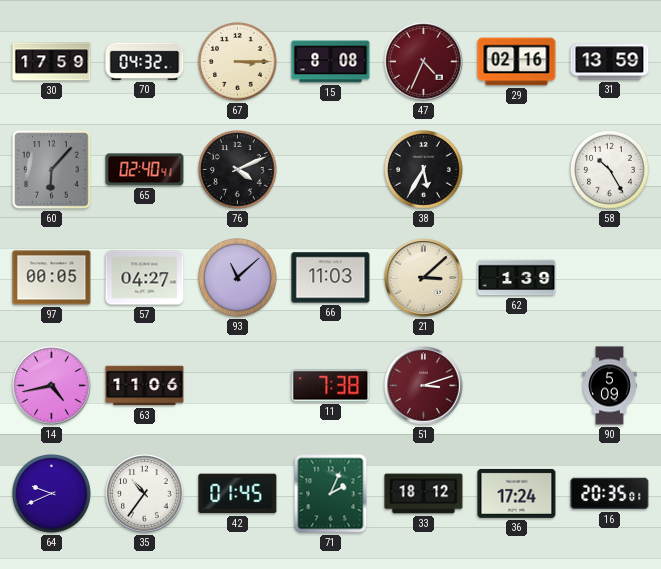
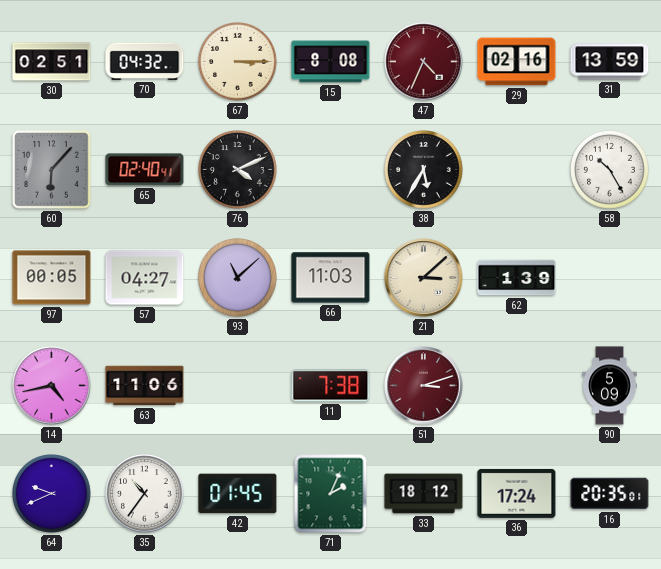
30: 17:59 -> 02:51
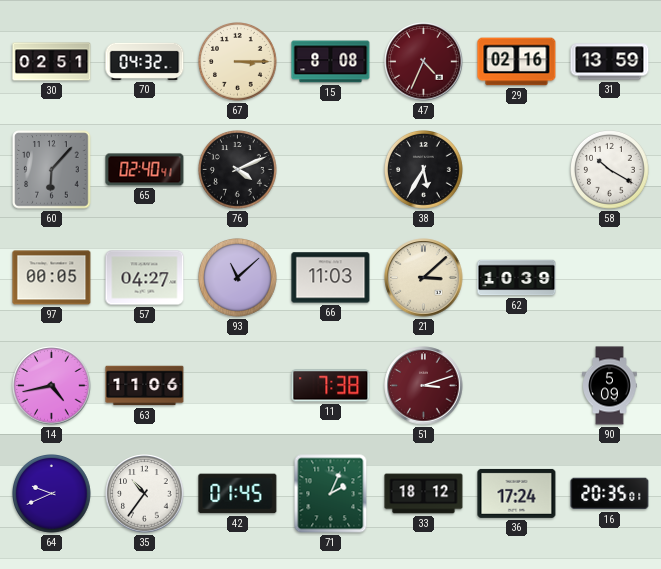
58: 10:25 -> 10:20
62: 1:39 -> 10:39
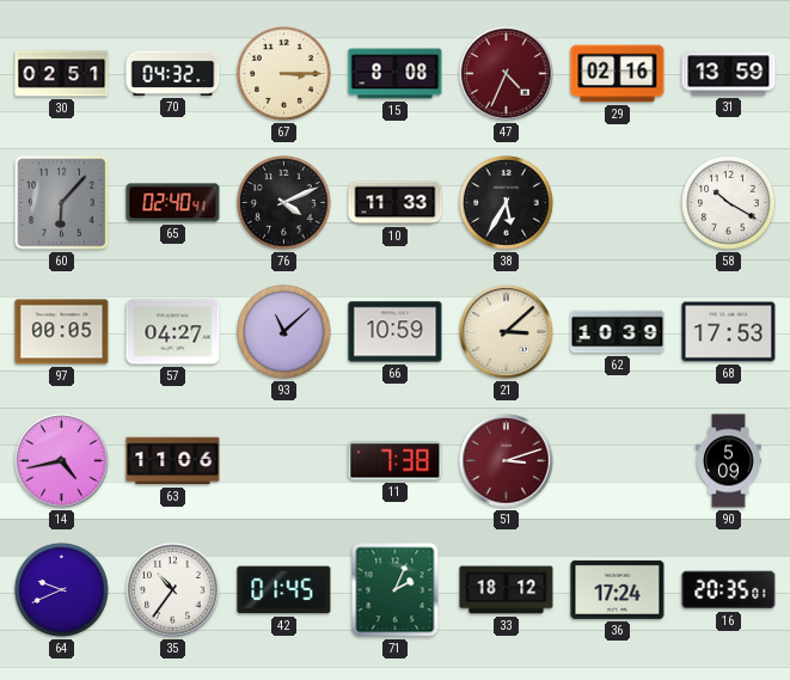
10: none -> 11:33
66: 11:03 -> 10:59
68: none -> 17:53
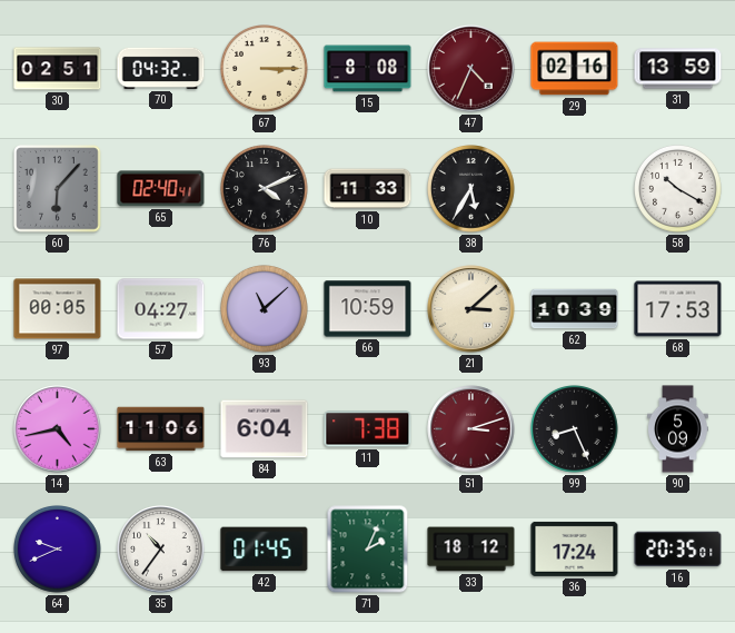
84: none -> 6:04
99: none -> 8:26
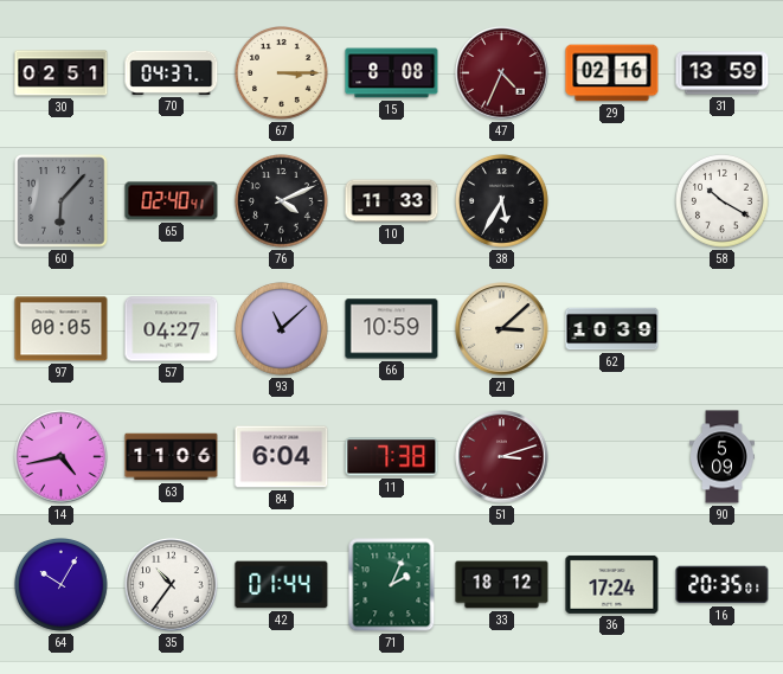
70: 04:32 -> 04:37
68: 17:53 -> none
99: 8:26 -> none
64: 9:41 -> 10:05
42: 01:45 -> 01:44
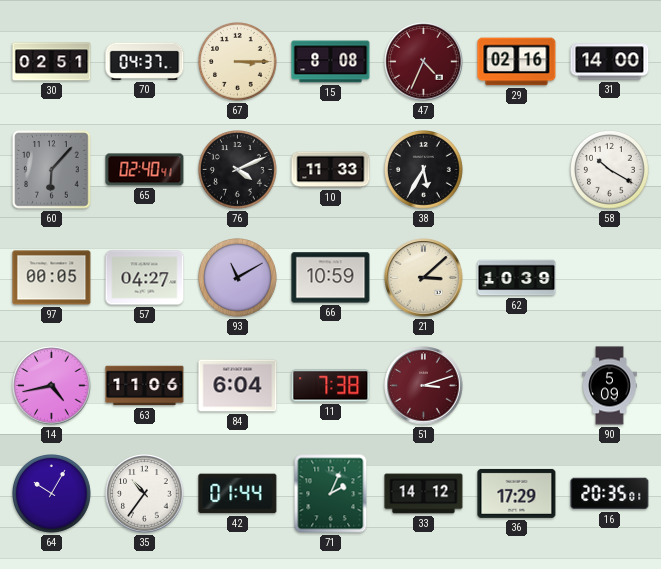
31: 13:59 -> 14:00
93: 11:08 -> 11:10
33: 18:12 -> 14:12
36: 17:24 -> 17:29
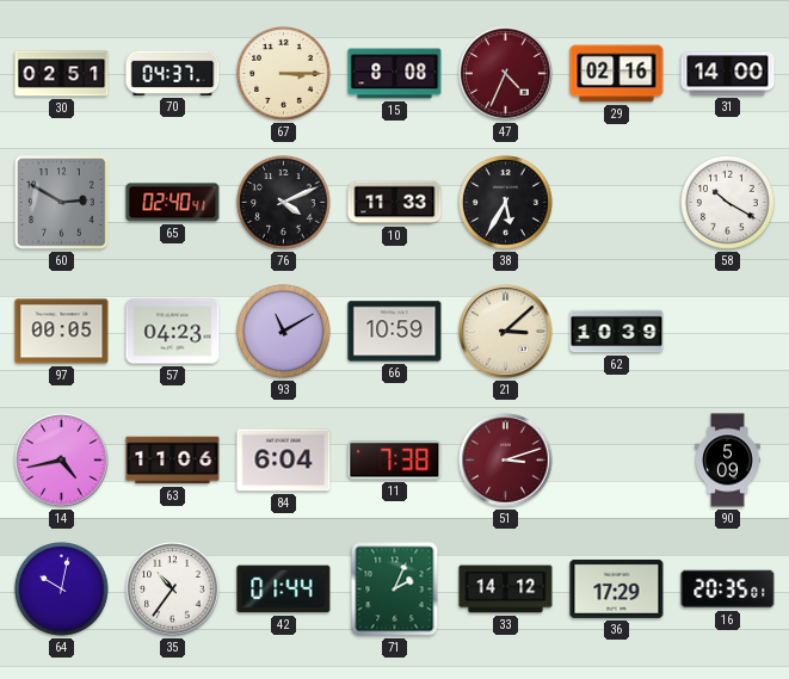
60: 6:07 -> 2:50
57: 04:27 -> 04:23
64: 10:05 -> 10:02
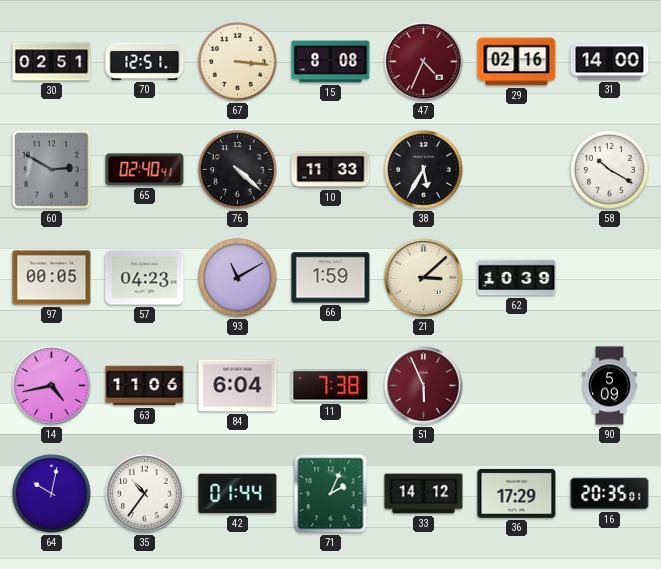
70: 04:37 -> 12:51
67: 3:15 -> 3:16
76: 4:11 -> 4:22
66: 10:59 -> 1:59
51: 3:12 -> 5:56
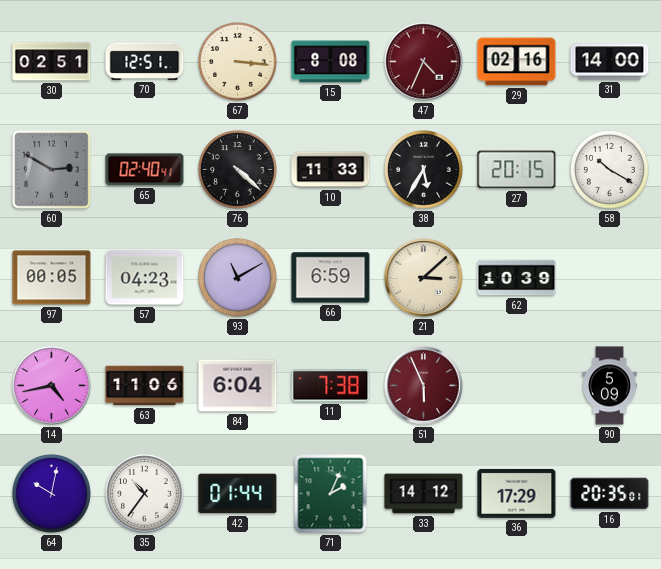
27: none -> 20:15
66: 1:59 -> 6:59
